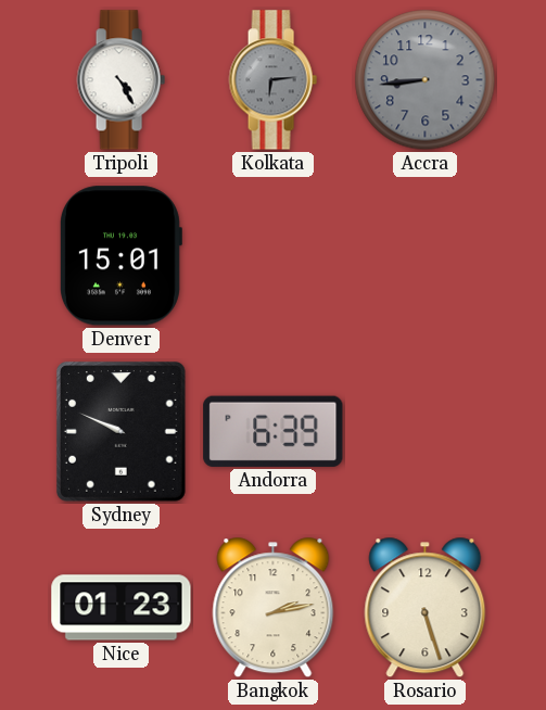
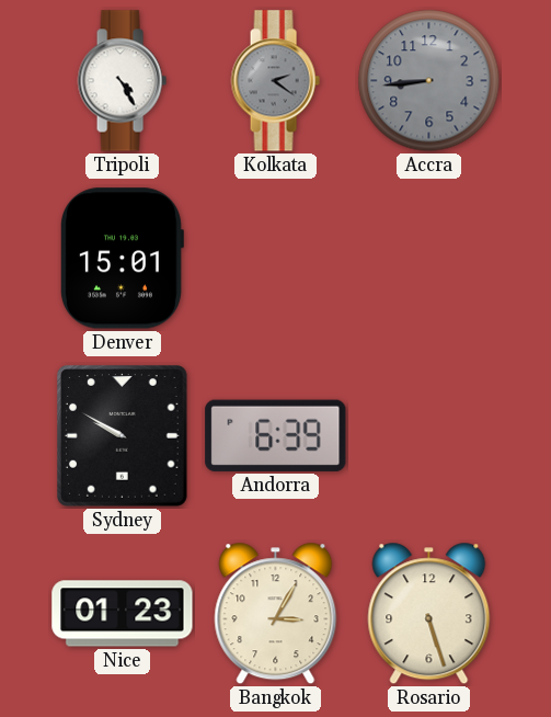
Kolkata: 6:14 -> 2:21
Sydney: 9:49 -> 9:50
Bangkok: 2:13 -> 3:05
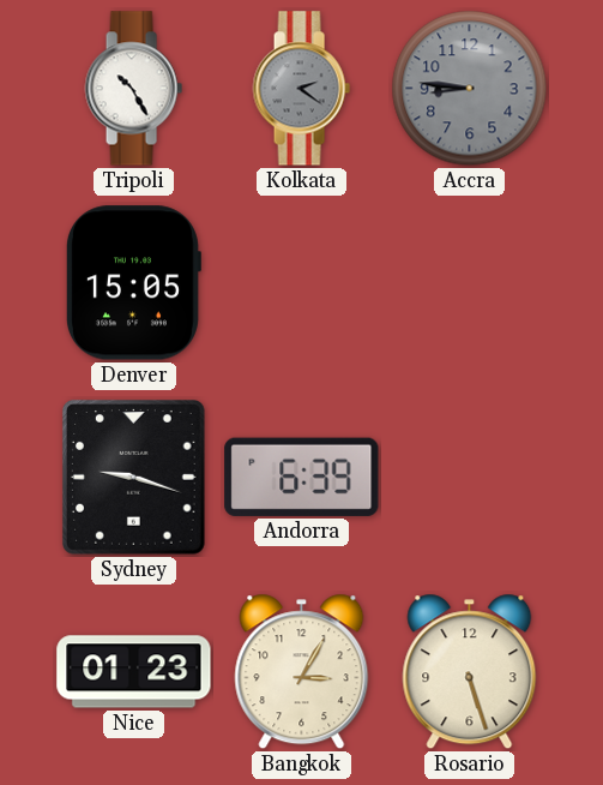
Tripoli: 4:25 -> 10:25
Accra: 8:44 -> 8:46
Denver: 15:01 -> 15:05
Sydney: 9:50 -> 9:18
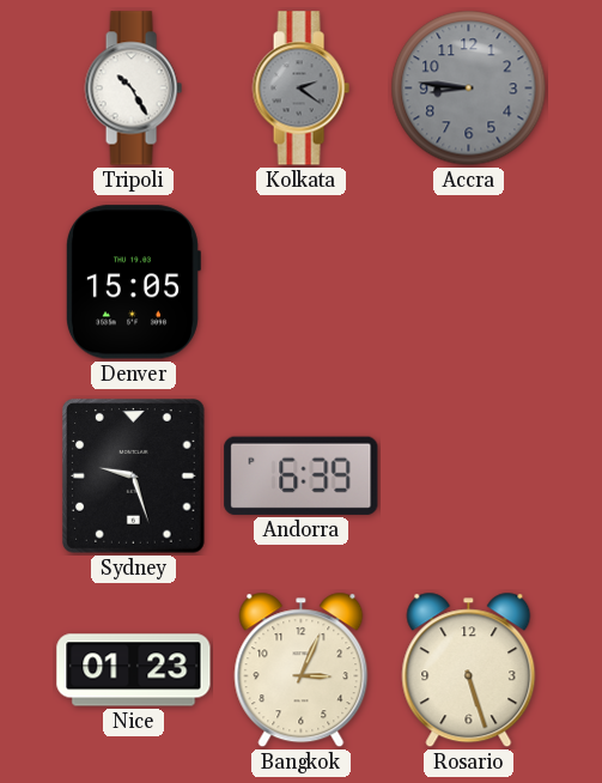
Sydney: 9:18 -> 9:27
Bangkok: 3:05 -> 3:04
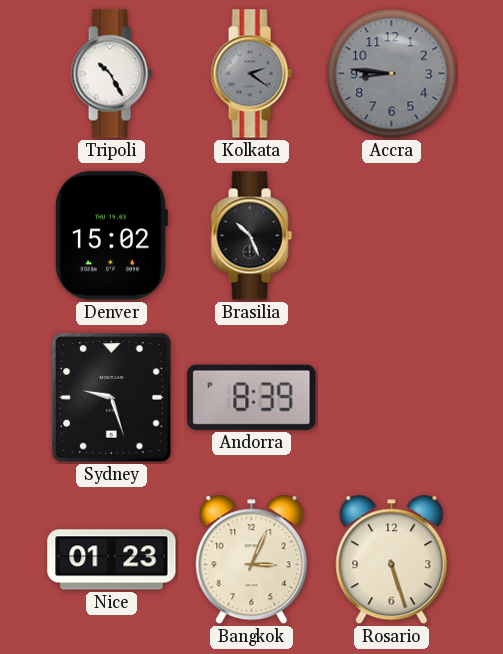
Denver: 15:05 -> 15:02
Brasilia: none -> 10:26
Andorra: 6:39 -> 8:39
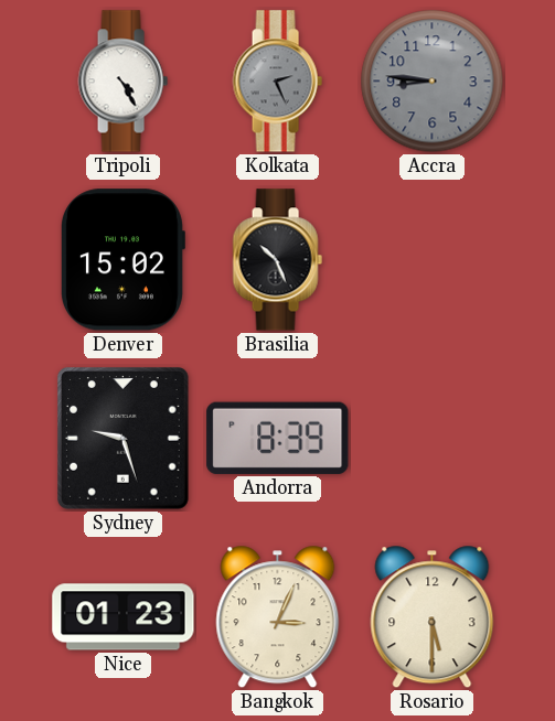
Tripoli: 10:25 -> 4:25
Kolkata: 2:21 -> 2:26
Rosario: 5:27 -> 5:30
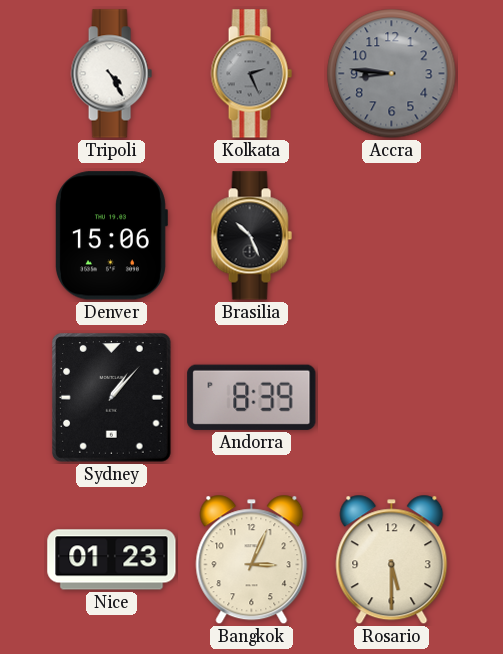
Denver: 15:02 -> 15:06
Sydney: 9:27 -> 1:07
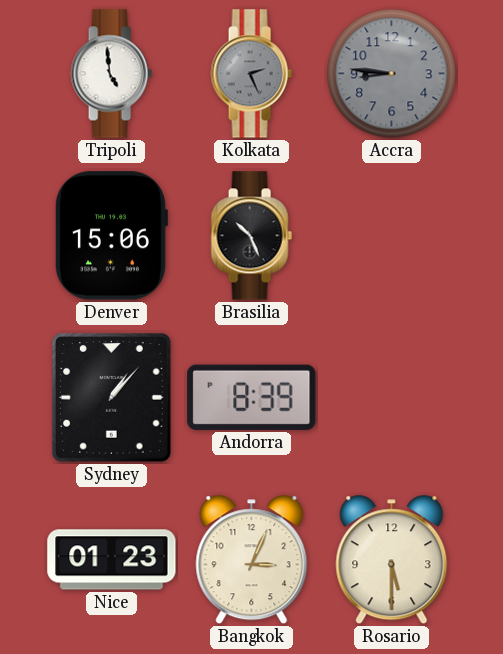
Tripoli: 4:25 -> 4:59
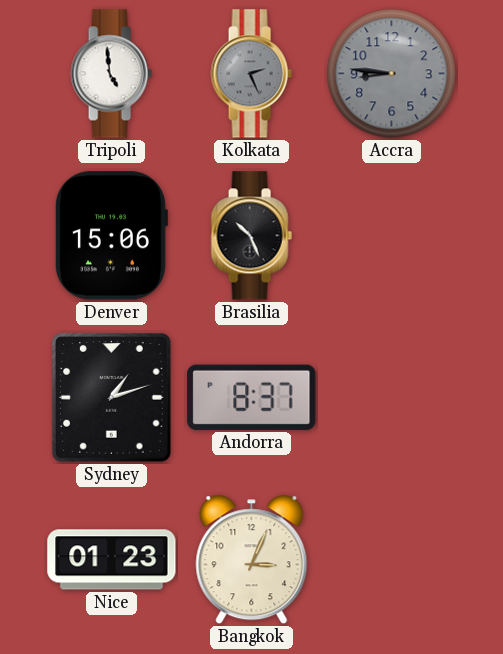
Sydney: 1:07 -> 1:12
Andorra: 8:39 -> 8:37
Rosario: 5:30 -> none
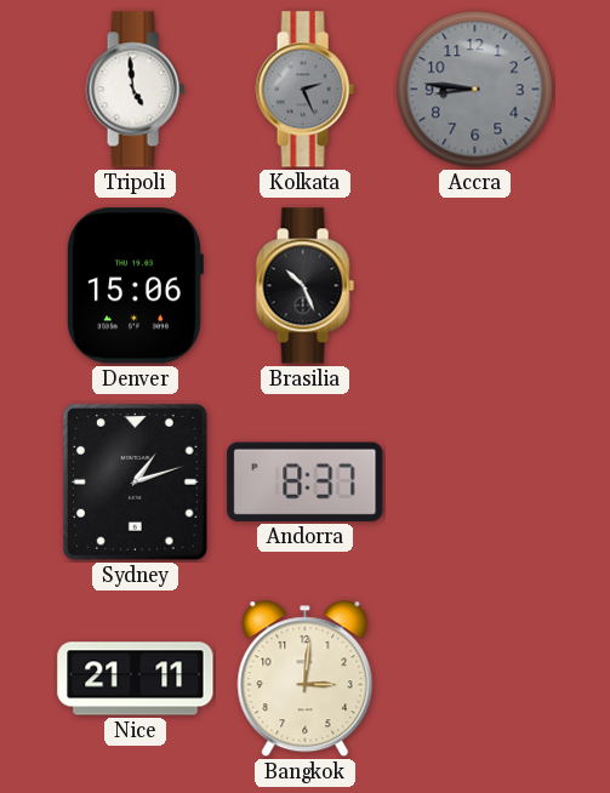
Nice: 01:23 -> 21:11
Bangkok: 3:04 -> 3:01
